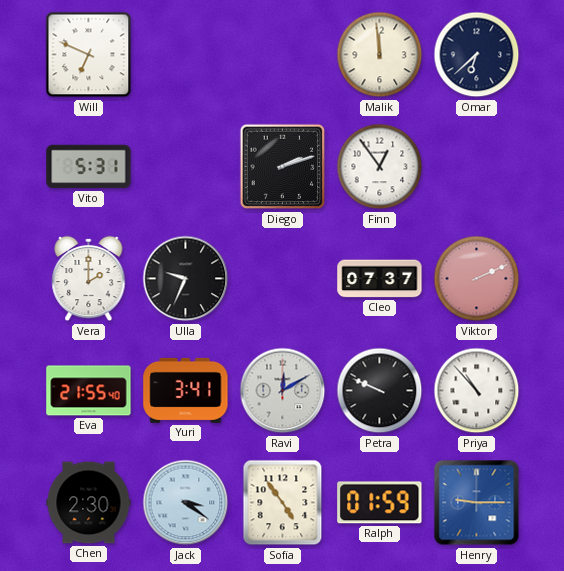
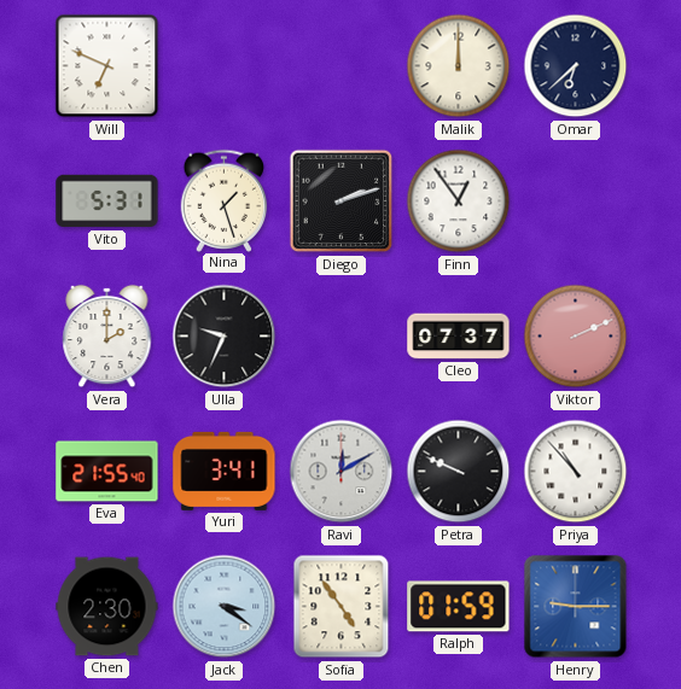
Malik: 11:59 -> 12:00
Nina: none -> 1:27
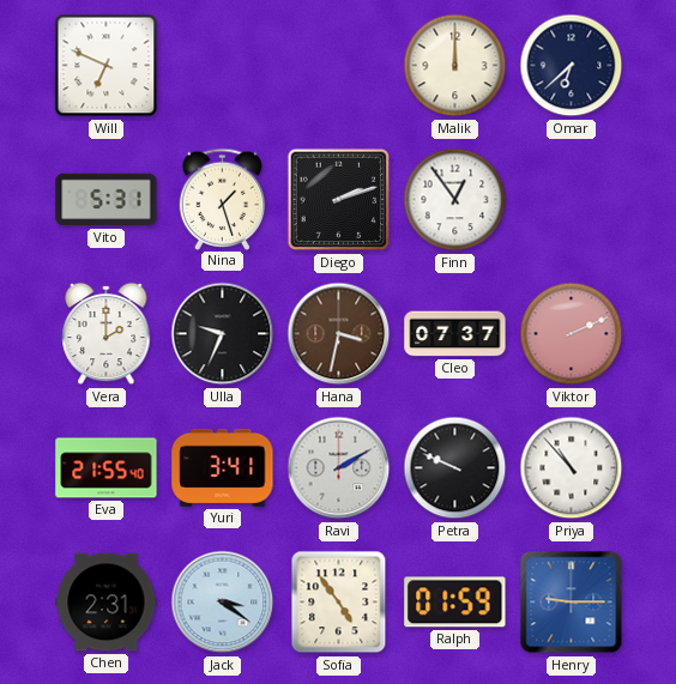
Hana: none -> 3:32
Ravi: 12:10 -> 2:10
Chen: 2:30 -> 2:31
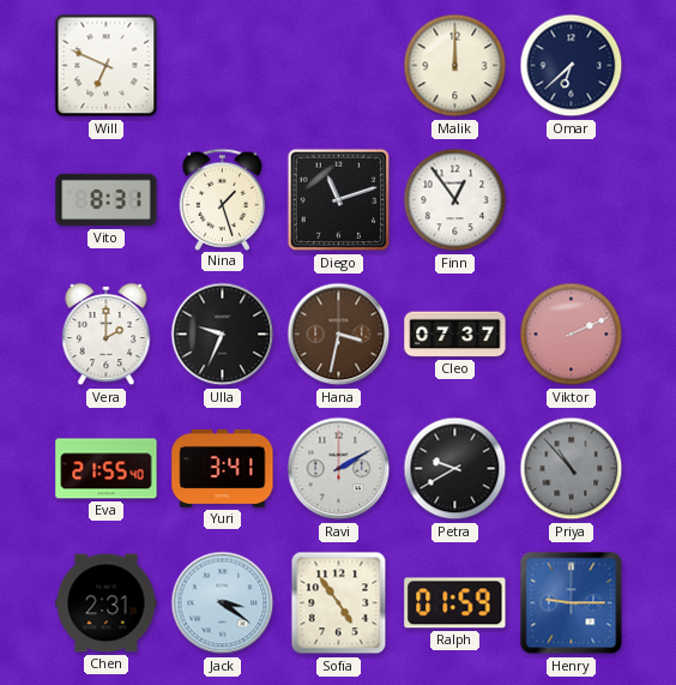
Vito: 5:31 -> 8:31
Diego: 2:12 -> 11:12
Petra: 9:49 -> 9:40
Priya dial: white -> grey
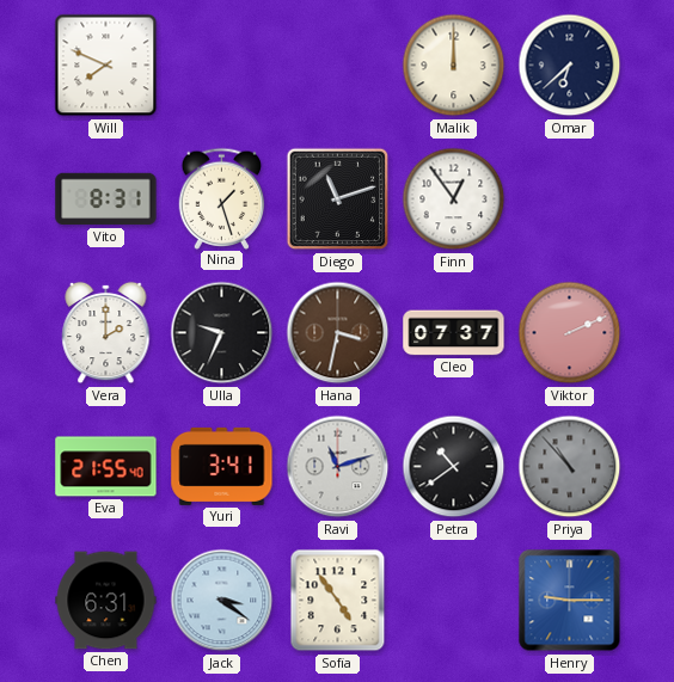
Will: 6:49 -> 7:49
Ravi: 2:10 -> 11:12
Petra: 9:40 -> 10:39
Chen: 2:31 -> 6:31
Ralph: 01:59 -> none
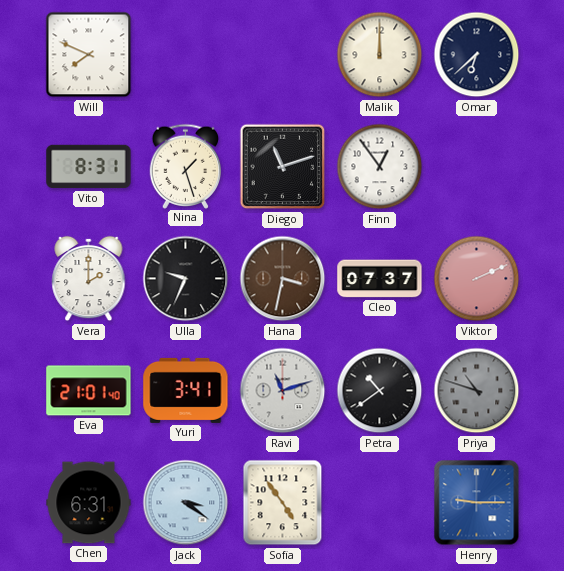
Eva: 21:55 -> 21:01
Priya: 10:53 -> 10:48
